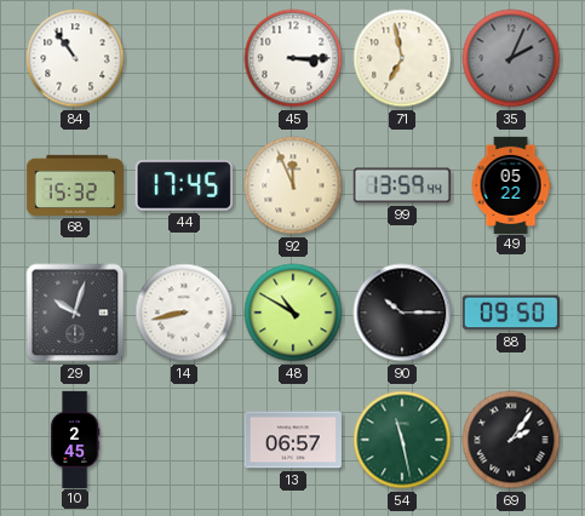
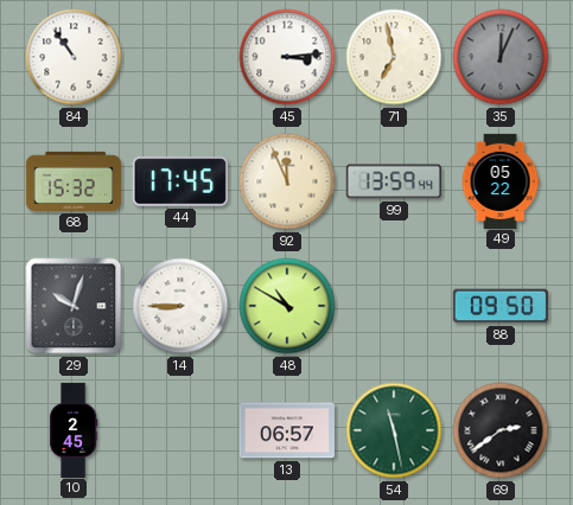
45: 3:15 -> 3:14
35: 2:04 -> 12:04
14: 8:43 -> 8:45
90: 10:15 -> none
69: 2:06 -> 2:39
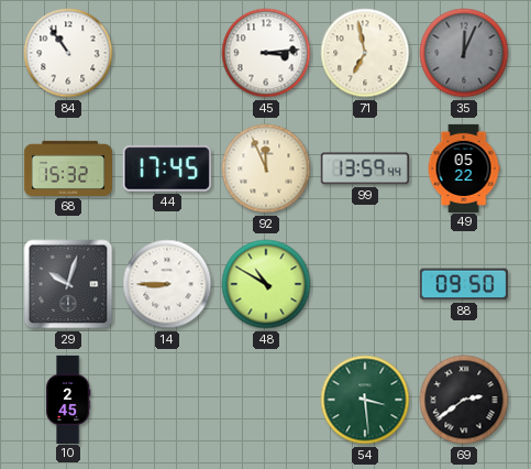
13: 06:57 -> none
54: 11:28 -> 3:29
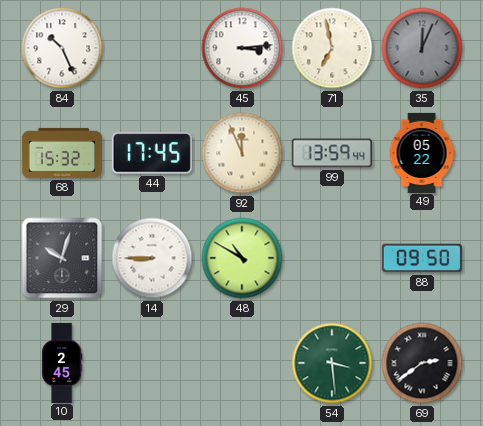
84: 10:54 -> 10:26
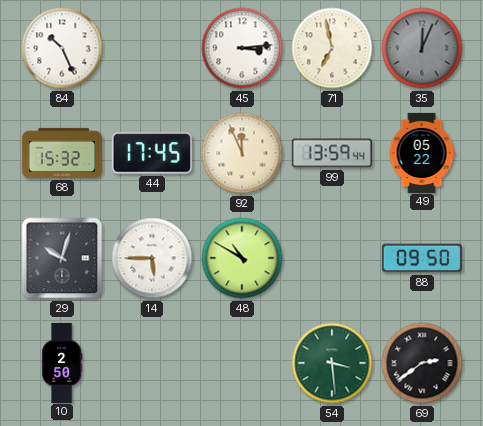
14: 8:45 -> 5:45
10: 2:45 -> 2:50
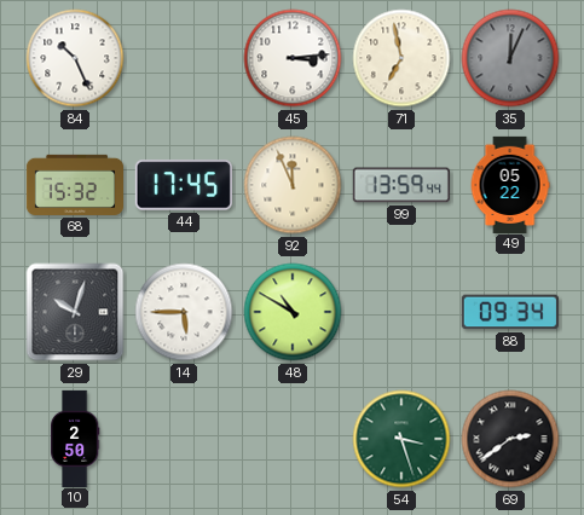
88: 09:50 -> 09:34
54: 3:29 -> 3:27
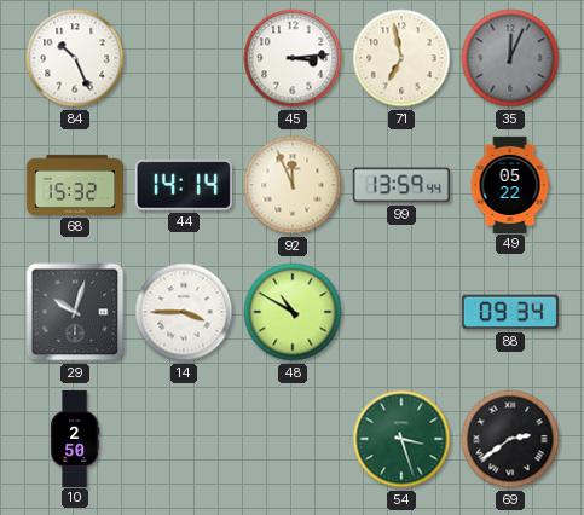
44: 17:45 -> 14:14
14: 5:45 -> 3:45
